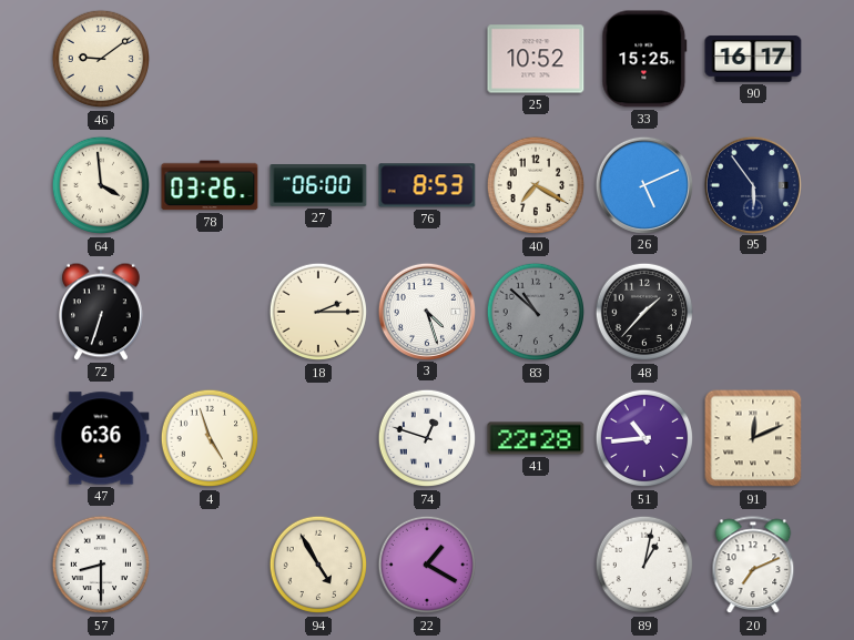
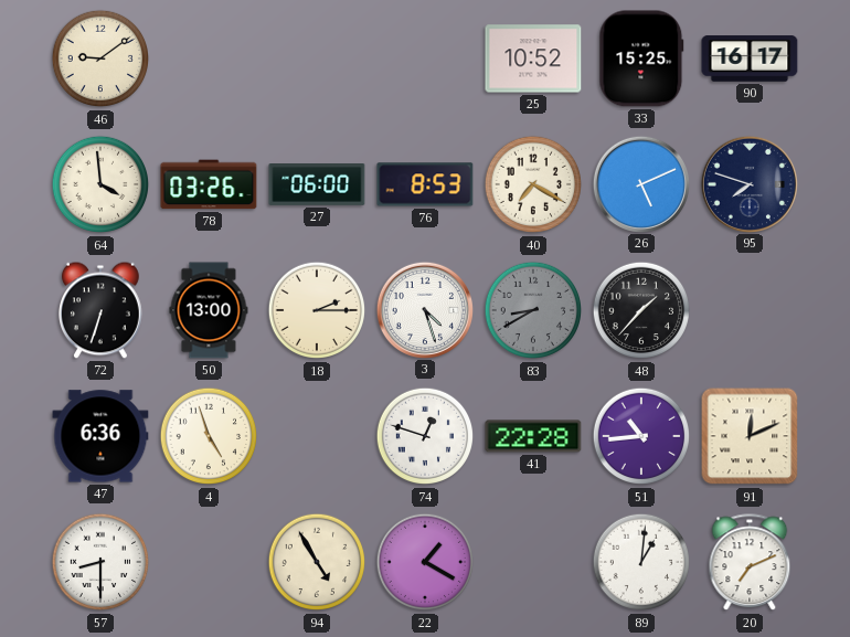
95: 5:54 -> 7:48
50: none -> 13:00
83: 10:52 -> 8:40
89: 1:02 -> 1:01
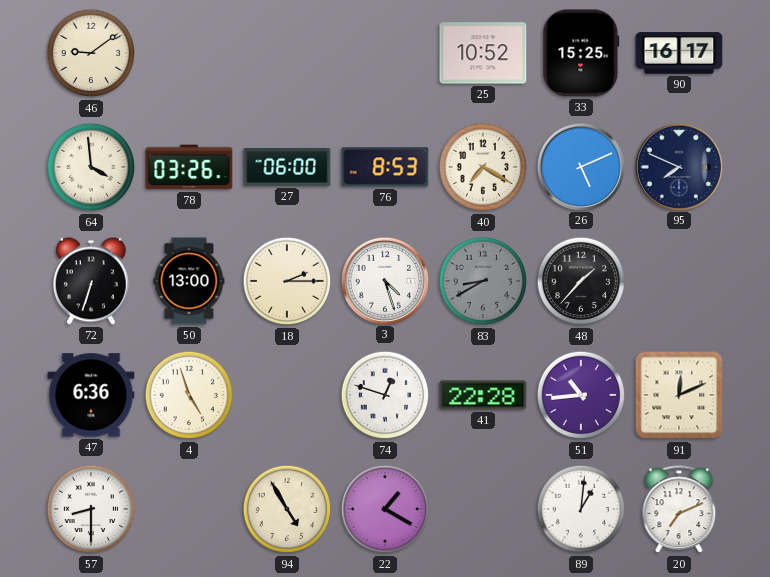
95: 7:48 -> 7:49
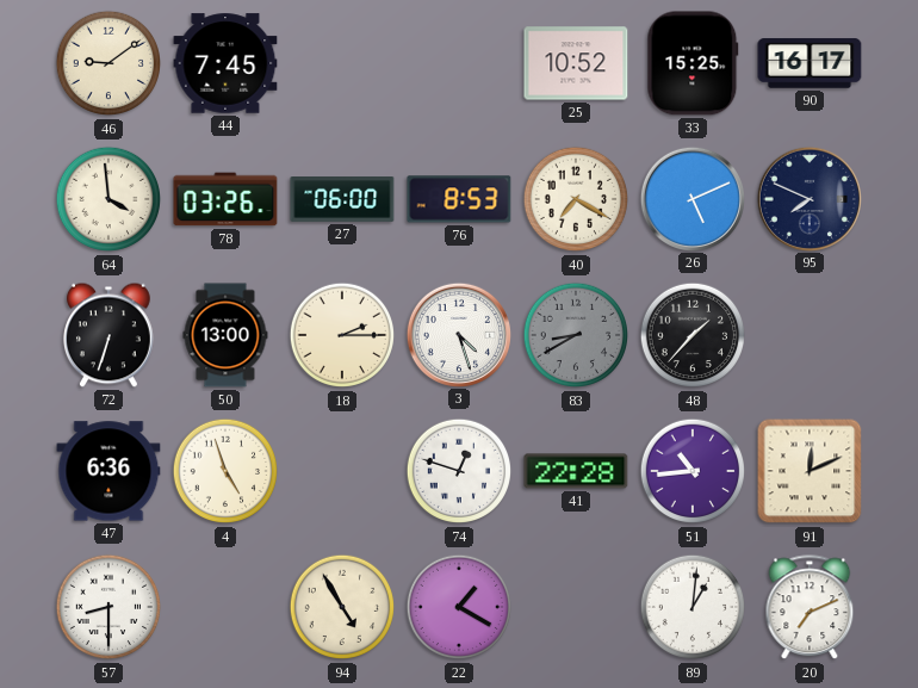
44: none -> 7:45
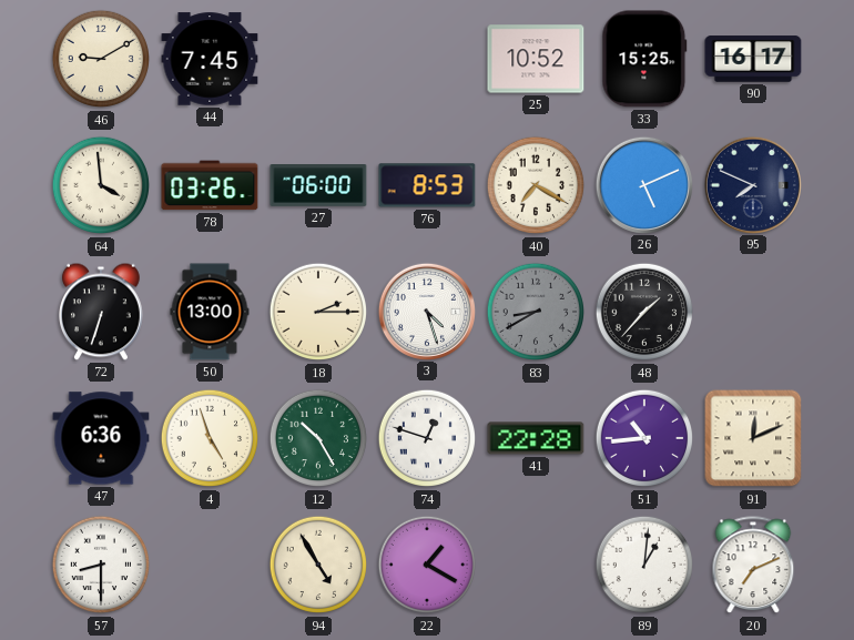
46: 9:09 -> 9:10
12: none -> 10:25
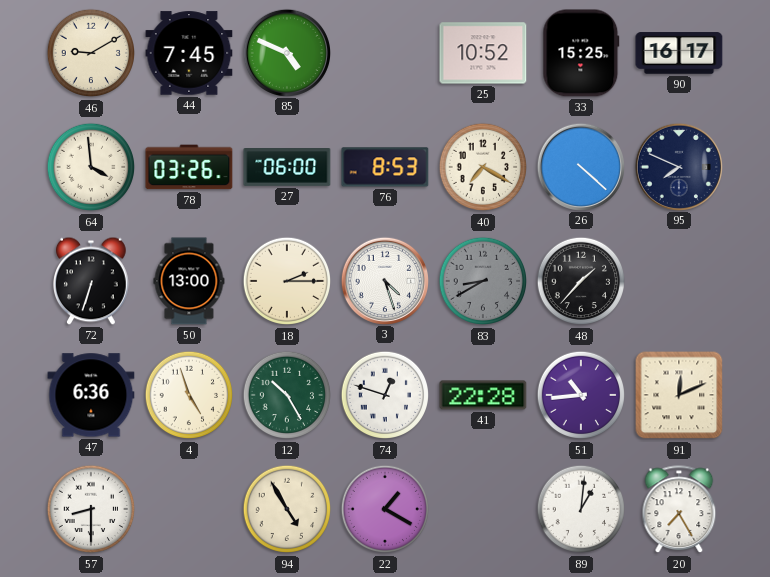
85: none -> 4:49
26: 5:11 -> 4:22
20: 7:11 -> 7:25
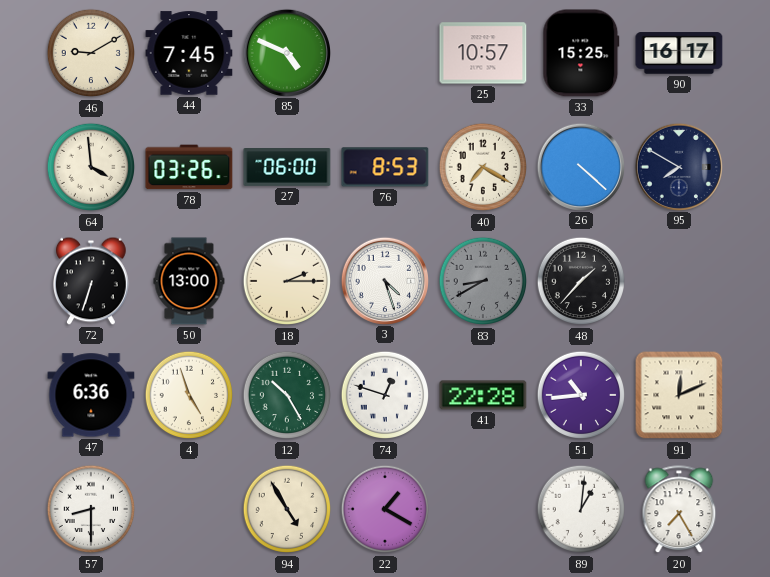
25: 10:52 -> 10:57
95: 7:49 -> 7:50
